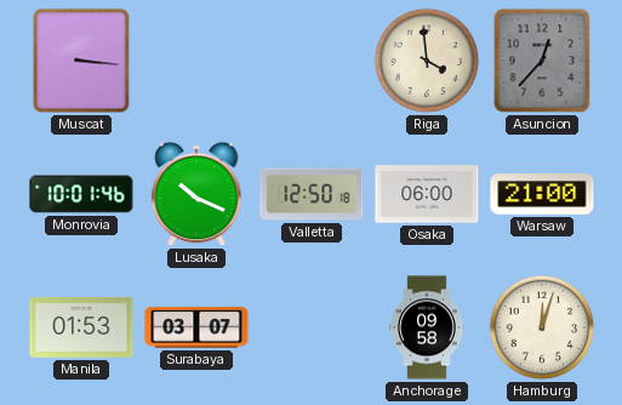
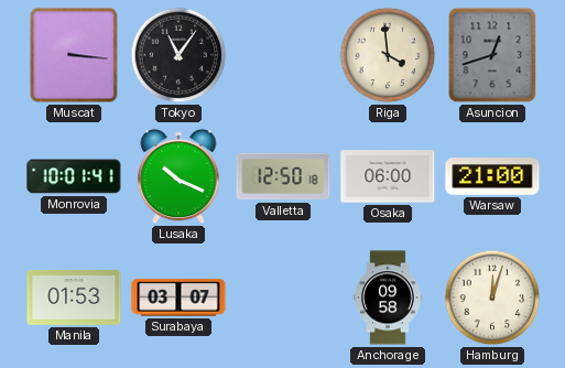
Tokyo: none -> 11:06
Asuncion: 12:37 -> 12:42
Monrovia: 10:01:46 -> 10:01:41
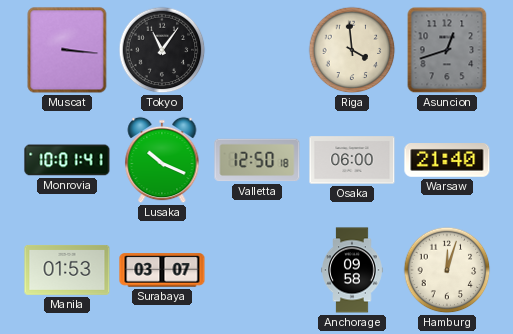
Warsaw: 21:00 -> 21:40
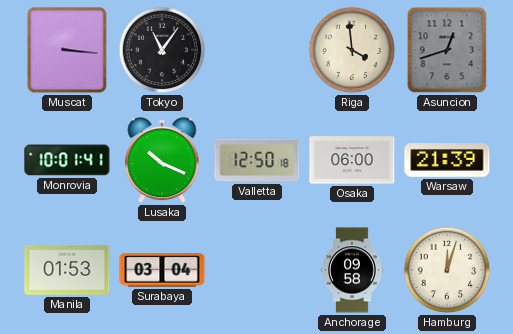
Warsaw: 21:40 -> 21:39
Surabaya: 03:07 -> 03:04
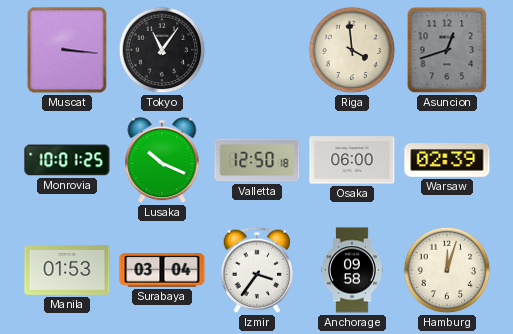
Monrovia: 10:01:41 -> 10:01:25
Warsaw: 21:39 -> 02:39
Izmir: none -> 3:36
